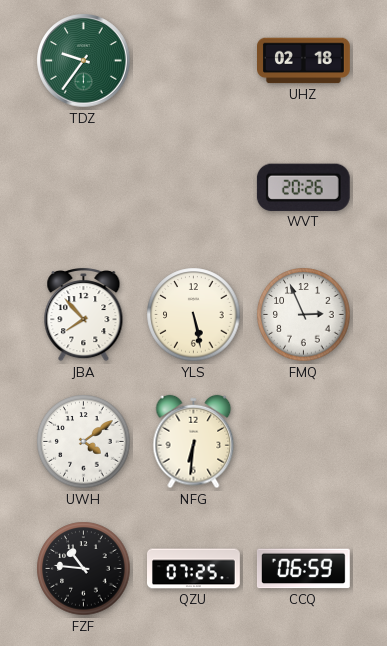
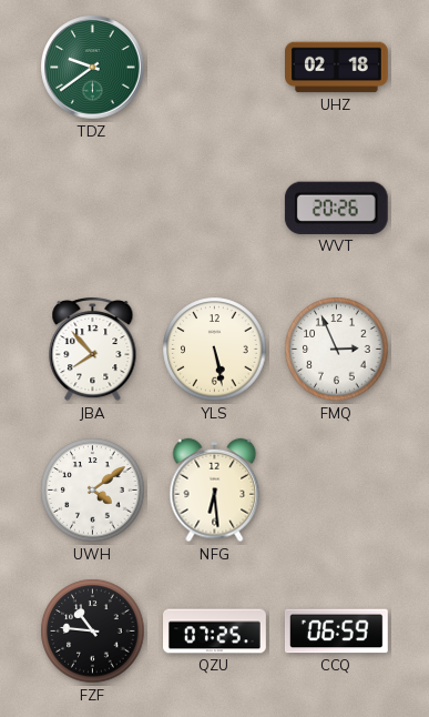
TDZ: 9:36 -> 9:39
NFG: 6:31 -> 6:29
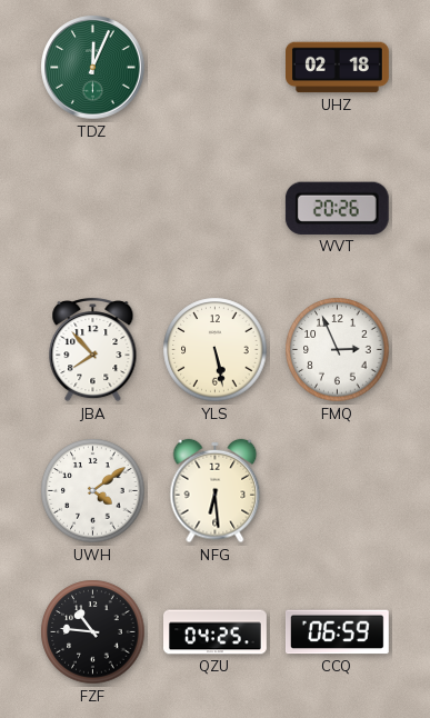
TDZ: 9:39 -> 12:04
QZU: 07:25 -> 04:25
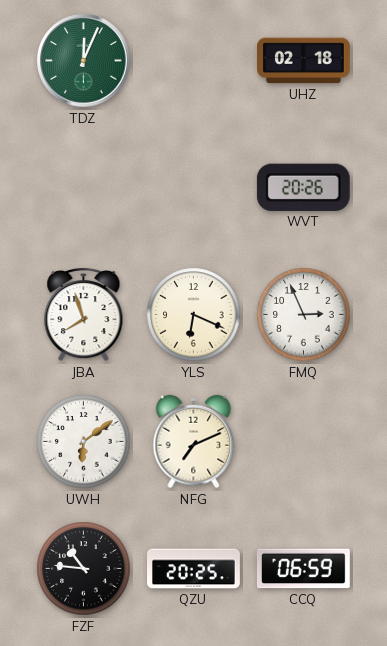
JBA: 7:53 -> 7:57
YLS: 5:28 -> 6:19
UWH: 4:09 -> 6:09
NFG: 6:29 -> 7:11
QZU: 04:25 -> 20:25
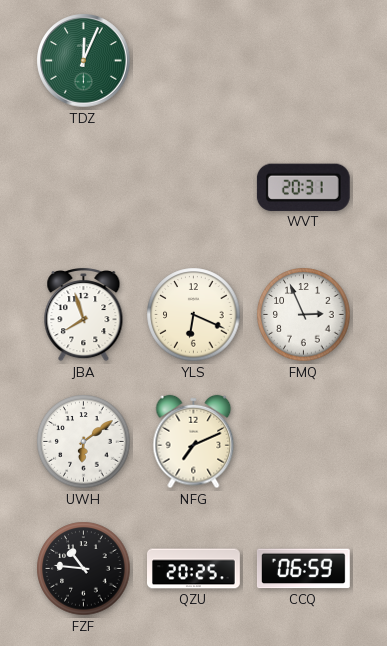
UHZ: 02:18 -> none
WVT: 20:26 -> 20:31
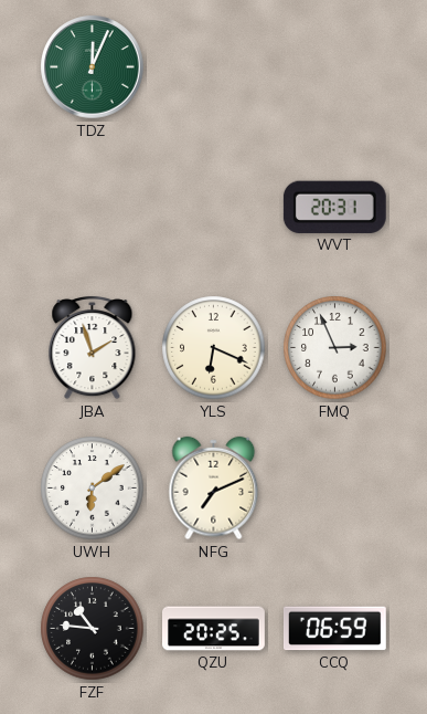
JBA: 7:57 -> 1:57
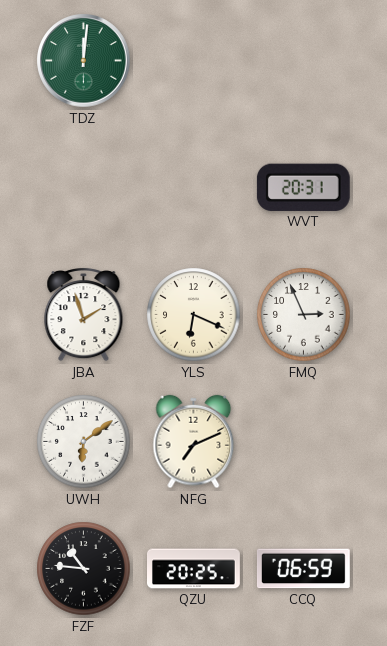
TDZ: 12:04 -> 12:01
